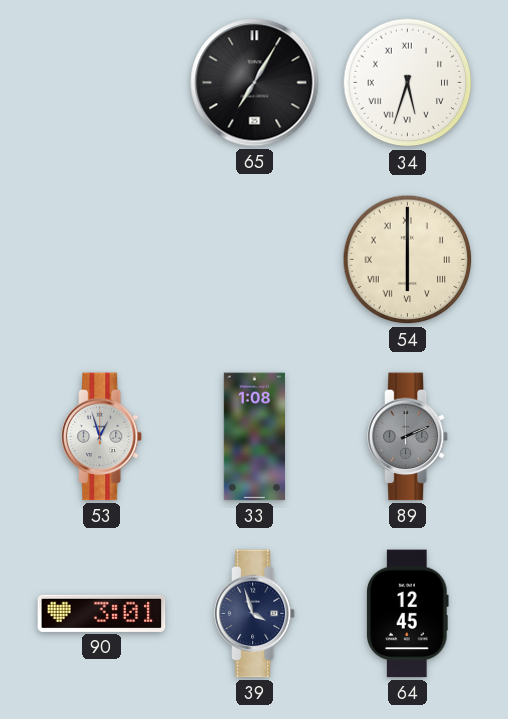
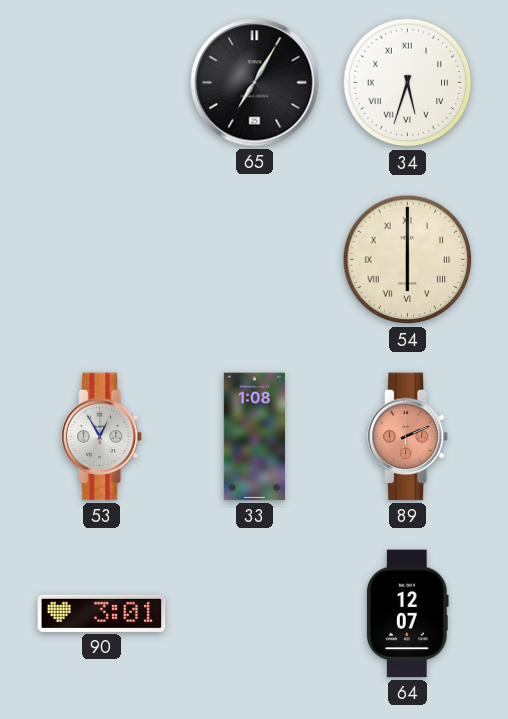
53: 12:57 -> 12:55
89 dial: grey -> salmon
39: 3:57 -> none
64: 12:45 -> 12:07
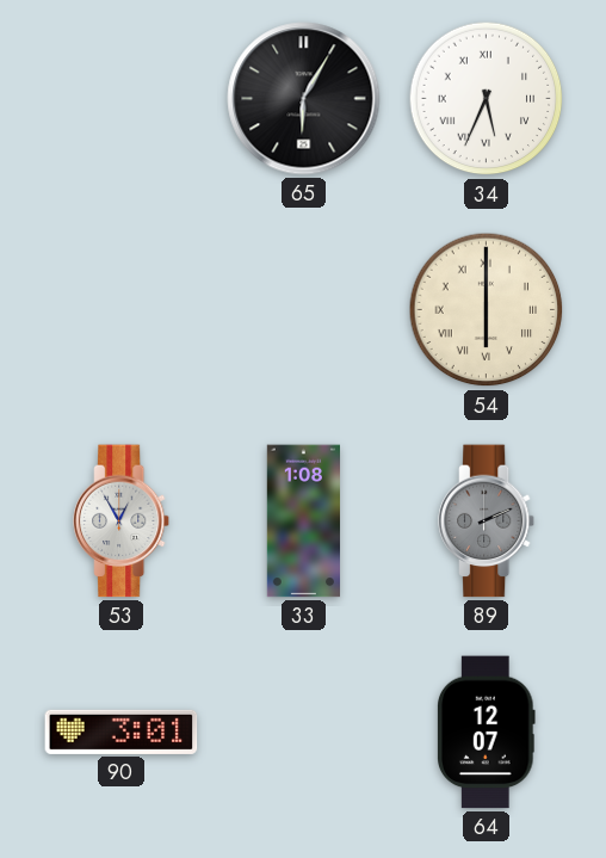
65: 7:05 -> 6:05
34: 5:33 -> 5:34
89 dial: salmon -> grey
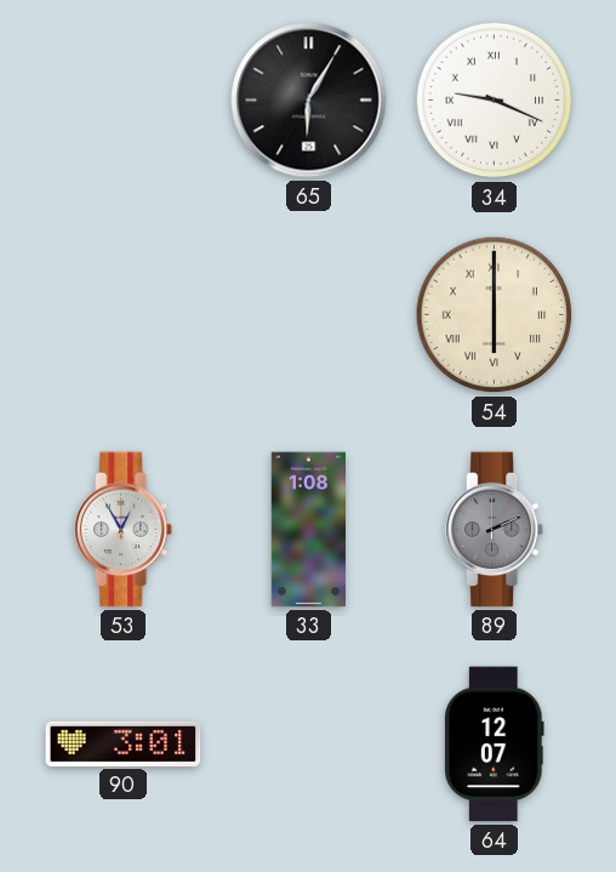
34: 5:34 -> 9:19
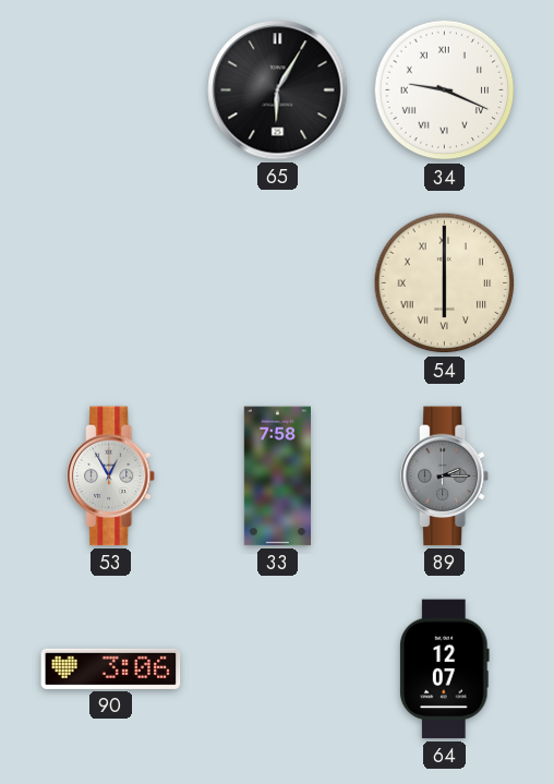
33: 1:08 -> 7:58
89: 2:11 -> 2:15
90: 3:01 -> 3:06
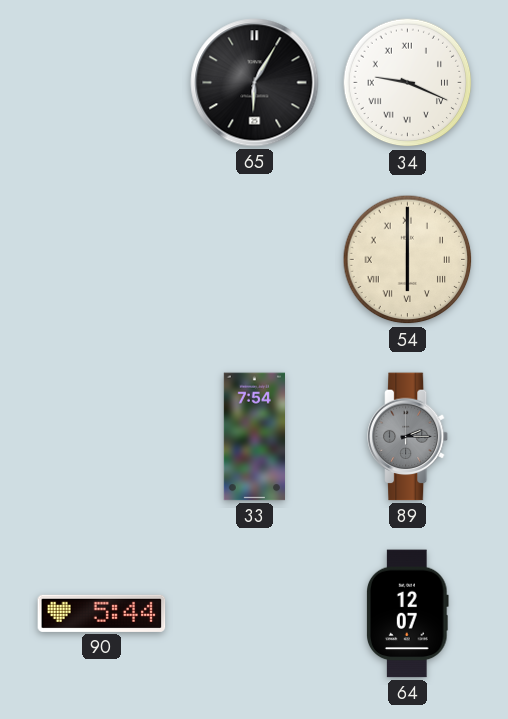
53: 12:55 -> none
33: 7:58 -> 7:54
90: 3:06 -> 5:44
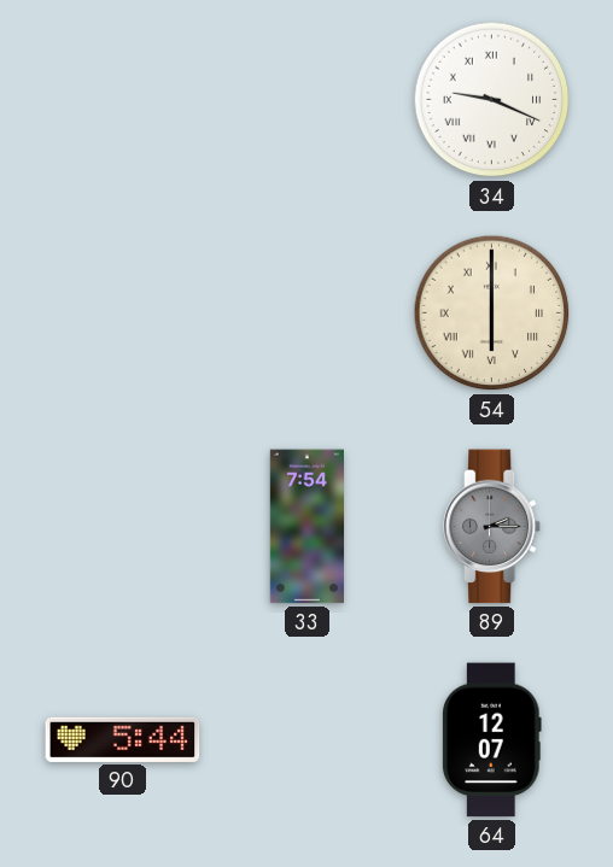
65: 6:05 -> none
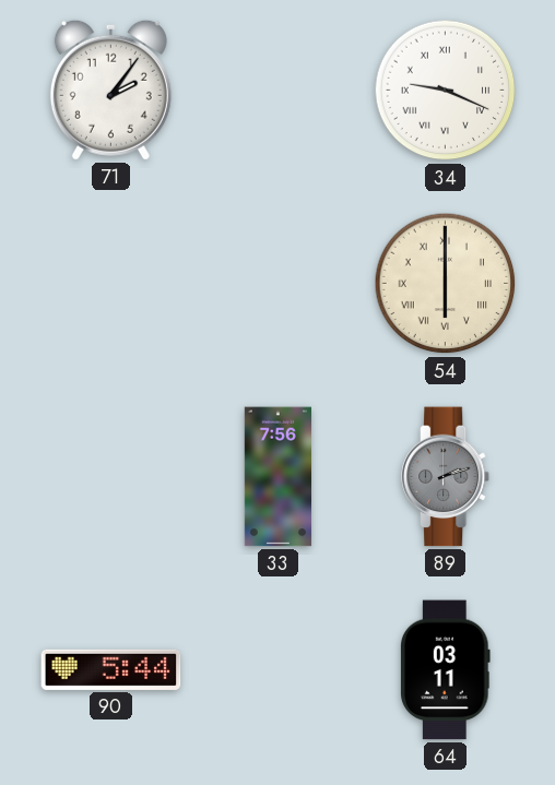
71: none -> 2:06
33: 7:54 -> 7:56
89: 2:15 -> 2:12
64: 12:07 -> 03:11
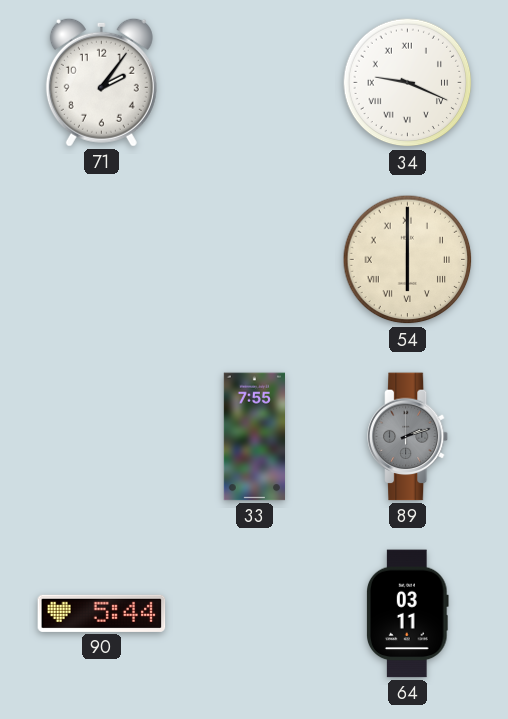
33: 7:56 -> 7:55
